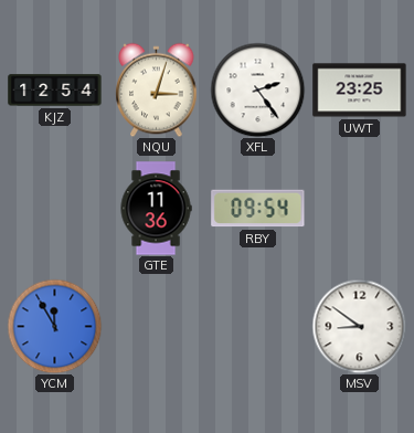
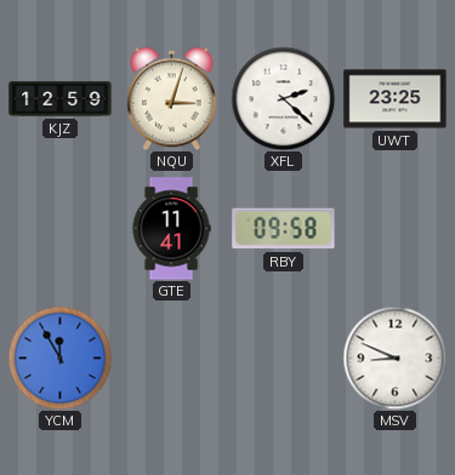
KJZ: 12:54 -> 12:59
XFL: 2:24 -> 2:22
GTE: 11:36 -> 11:41
RBY: 09:54 -> 09:58
MSV: 8:51 -> 8:49
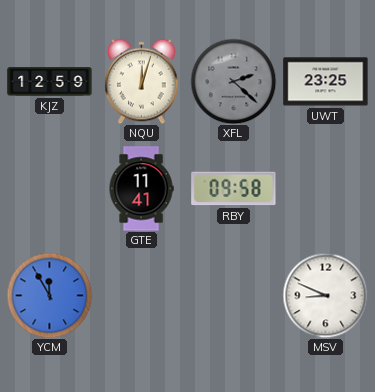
NQU: 3:03 -> 12:03
XFL dial: white -> grey
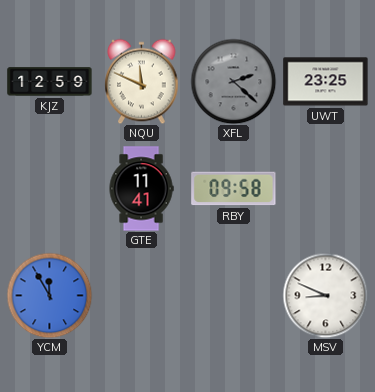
NQU: 12:03 -> 11:49
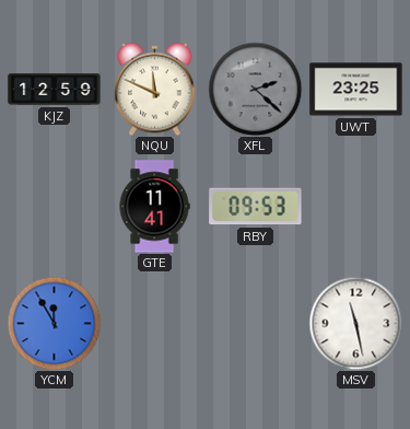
RBY: 09:58 -> 09:53
MSV: 8:49 -> 11:28
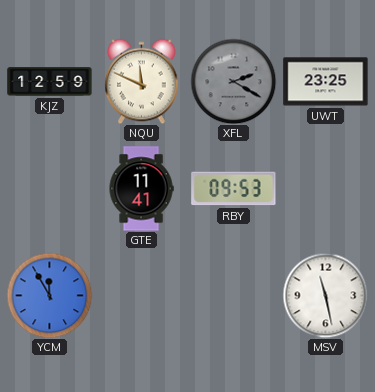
XFL: 2:22 -> 2:20
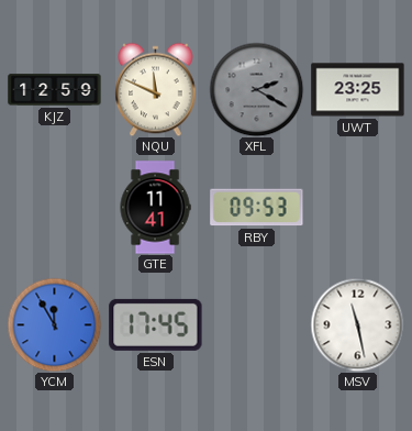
ESN: none -> 17:45
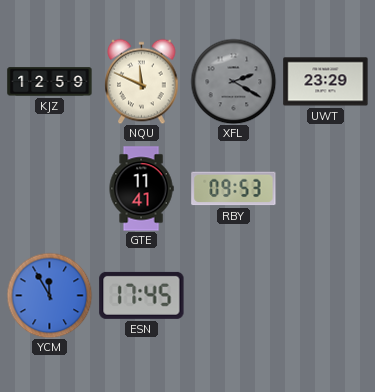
UWT: 23:25 -> 23:29
MSV: 11:28 -> none
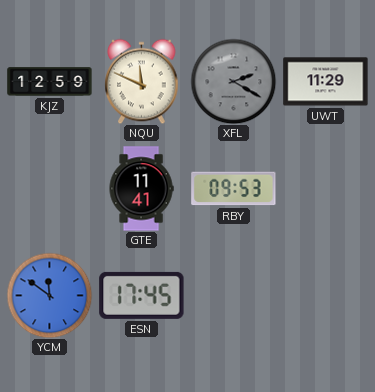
UWT: 23:29 -> 11:29
YCM: 11:55 -> 11:51
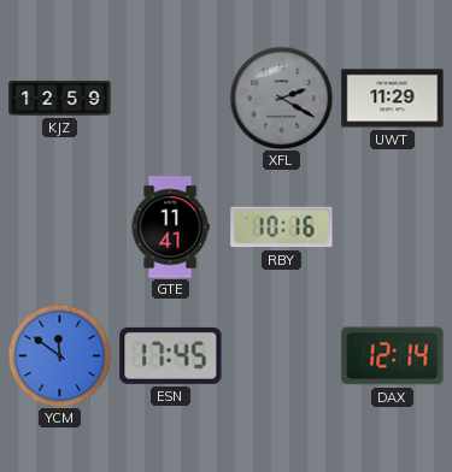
NQU: 11:49 -> none
RBY: 09:53 -> 10:16
DAX: none -> 12:14
